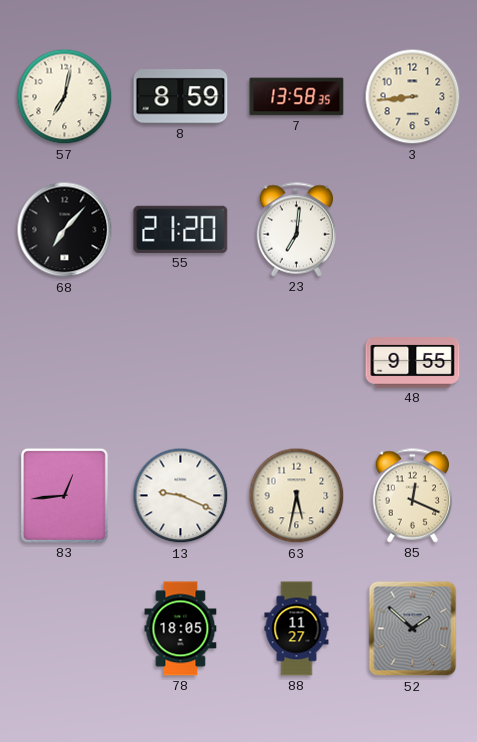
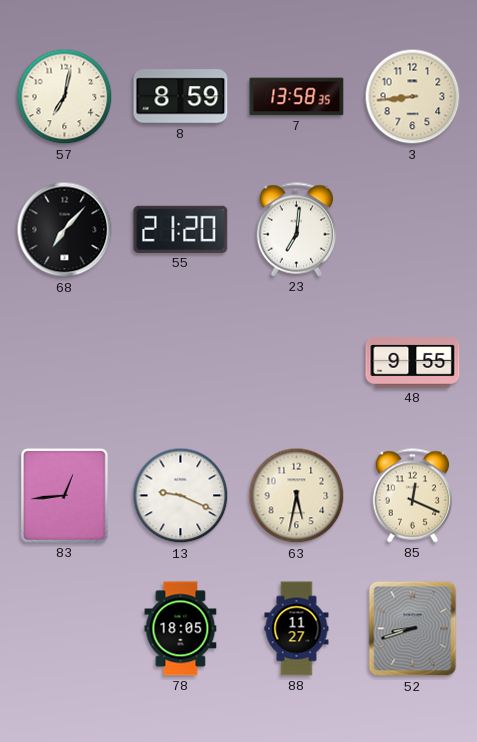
52: 1:52 -> 8:42
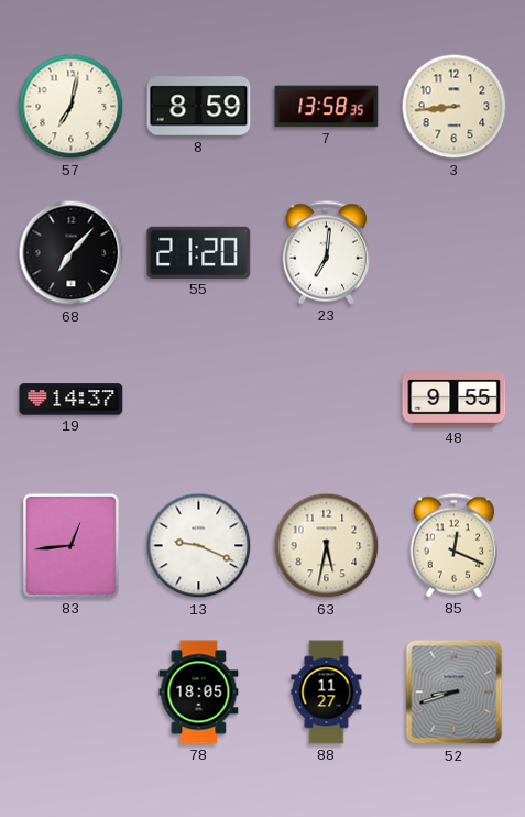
19: none -> 14:37
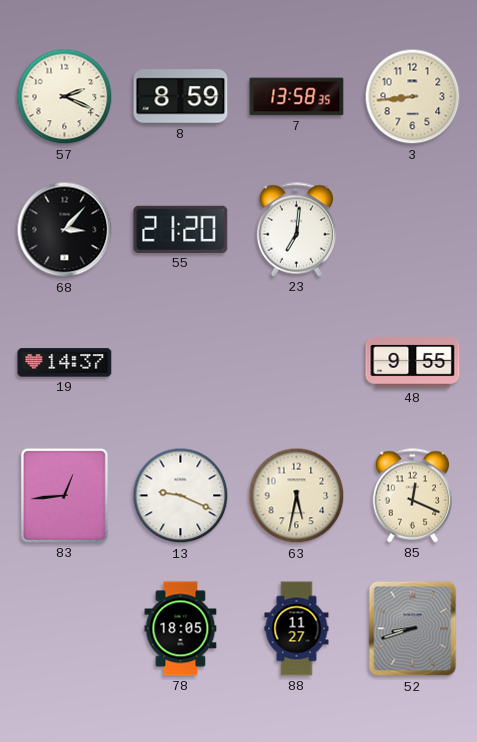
57: 7:02 -> 2:19
68: 7:07 -> 3:07
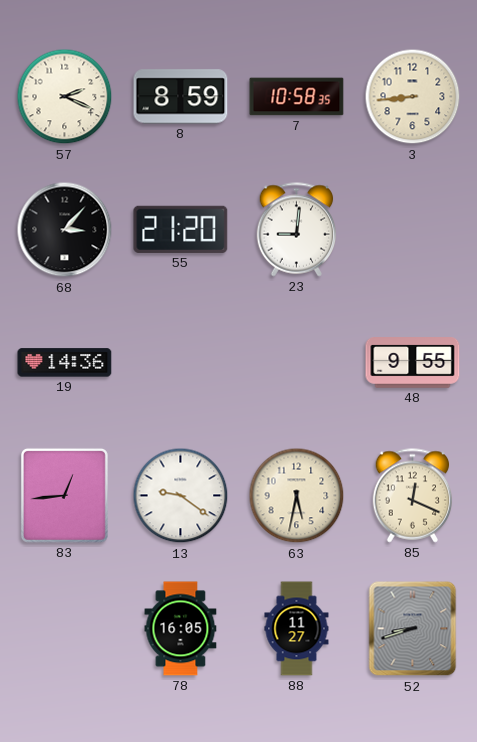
7: 13:58 -> 10:58
23: 7:01 -> 9:01
19: 14:37 -> 14:36
13: 9:19 -> 9:21
78: 18:05 -> 16:05
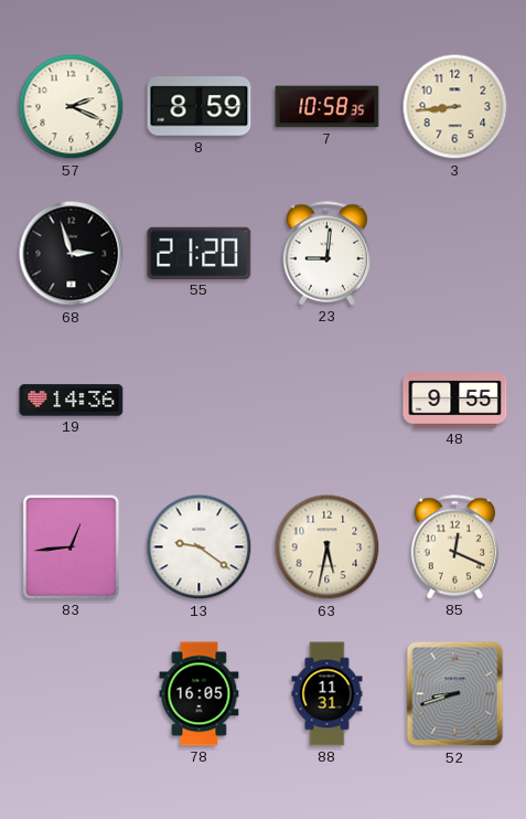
68: 3:07 -> 2:57
88: 11:27 -> 11:31
